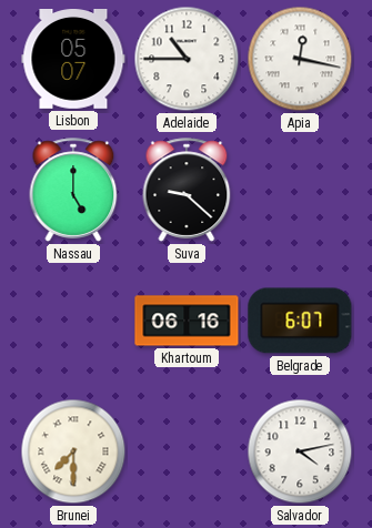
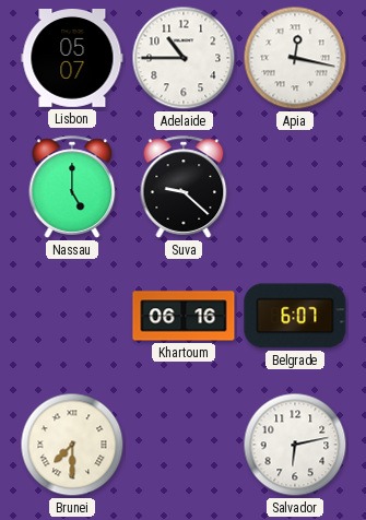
Salvador: 4:13 -> 6:13
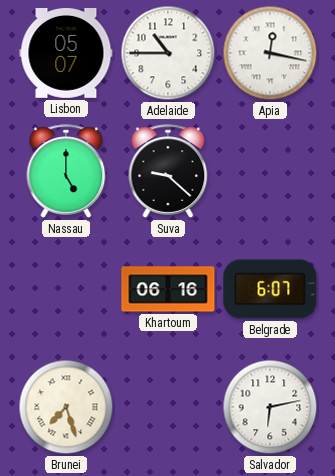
Brunei: 7:30 -> 7:27
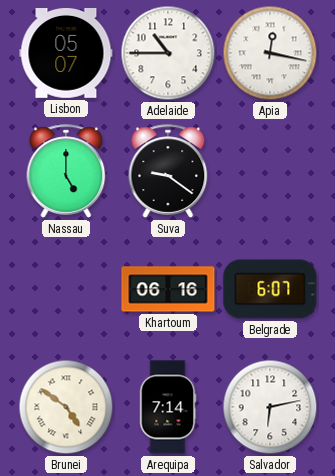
Suva: 9:22 -> 9:21
Brunei: 7:27 -> 4:51
Arequipa: none -> 7:14
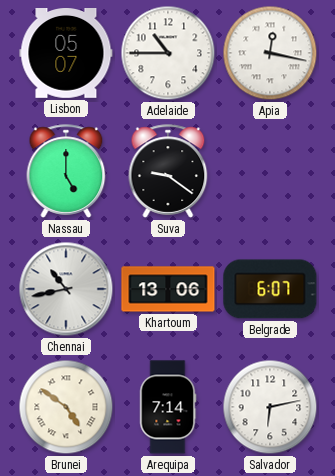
Chennai: none -> 10:43
Khartoum: 06:16 -> 13:06
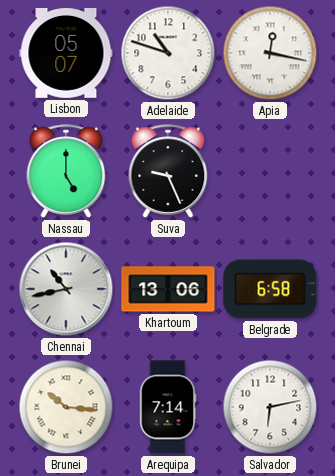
Adelaide: 10:45 -> 10:48
Suva: 9:21 -> 9:26
Belgrade: 6:07 -> 6:58
Brunei: 4:51 -> 10:16
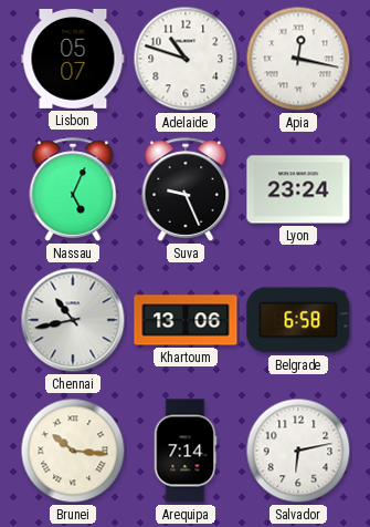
Nassau: 5:00 -> 5:04
Lyon: none -> 23:24
